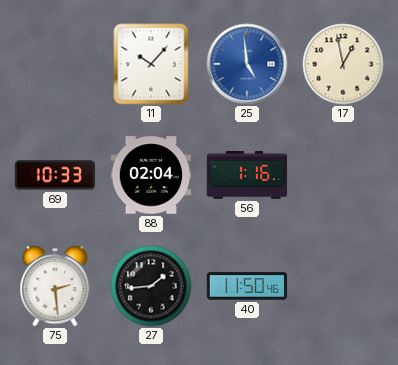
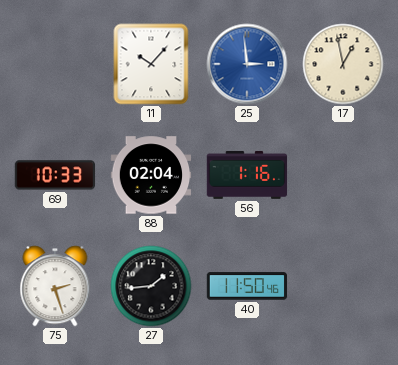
25: 4:59 -> 2:59
75: 2:29 -> 2:27
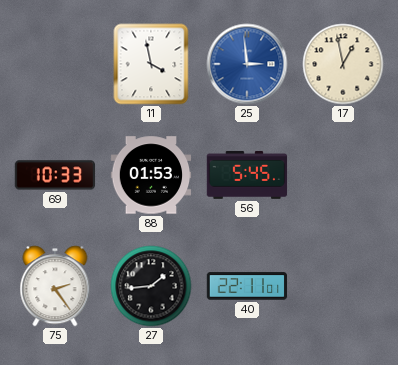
11: 10:07 -> 3:58
88: 02:04 -> 01:53
56: 1:16 -> 5:45
75: 2:27 -> 2:24
40: 11:50 -> 22:11
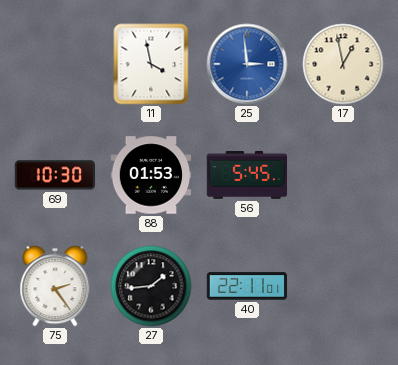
69: 10:33 -> 10:30
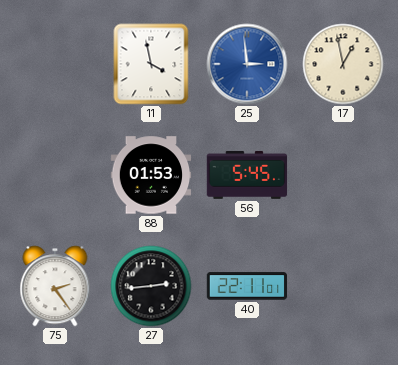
69: 10:30 -> none
27: 1:44 -> 2:44
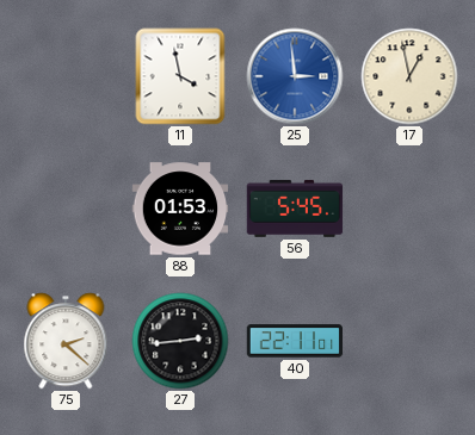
75: 2:24 -> 2:22
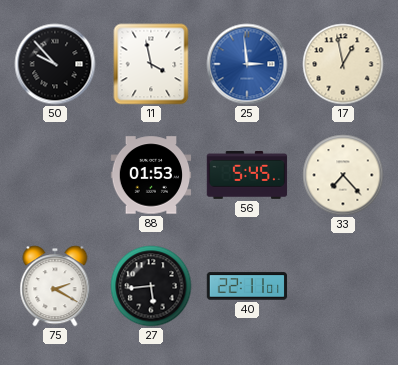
50: none -> 9:53
33: none -> 7:23
75: 2:22 -> 2:20
27: 2:44 -> 5:44
